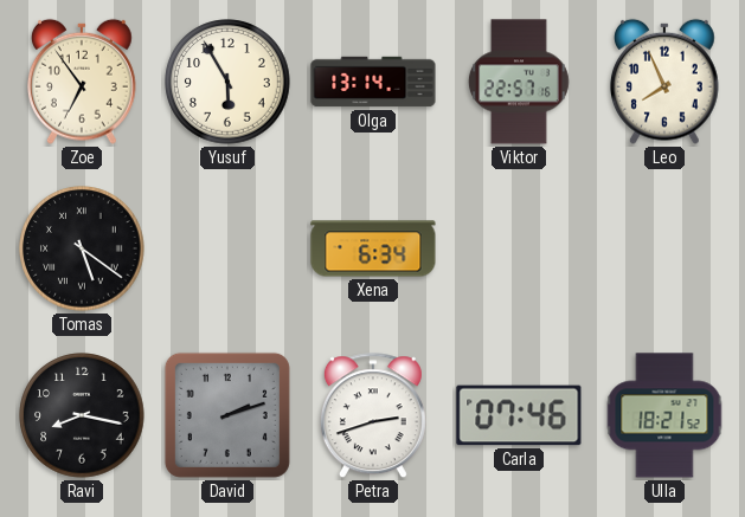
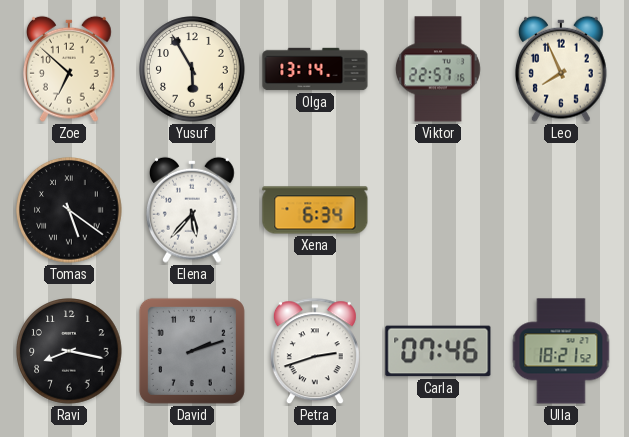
Zoe: 6:54 -> 6:52
Elena: none -> 5:37
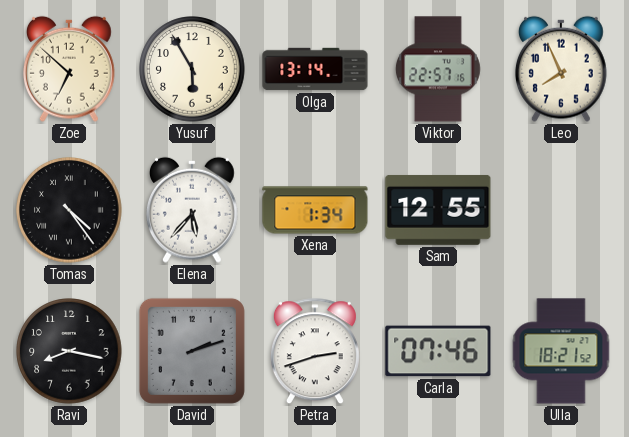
Tomas: 5:21 -> 4:24
Xena: 6:34 -> 1:34
Sam: none -> 12:55
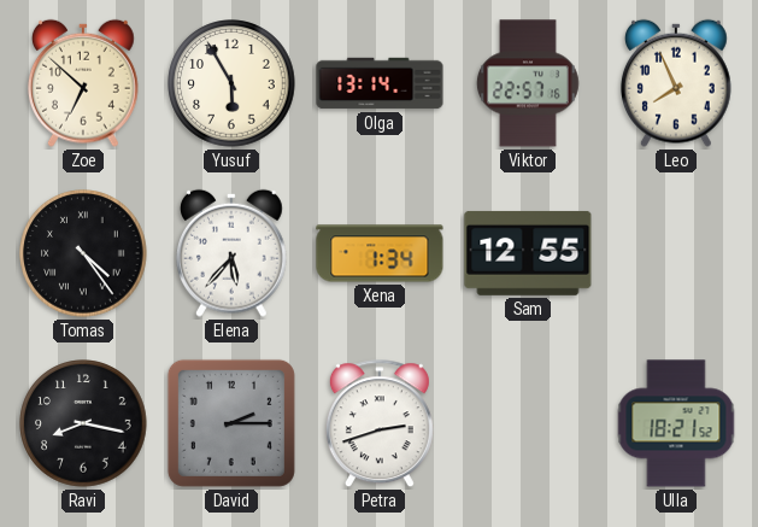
David: 2:12 -> 2:15
Carla: 07:46 -> none
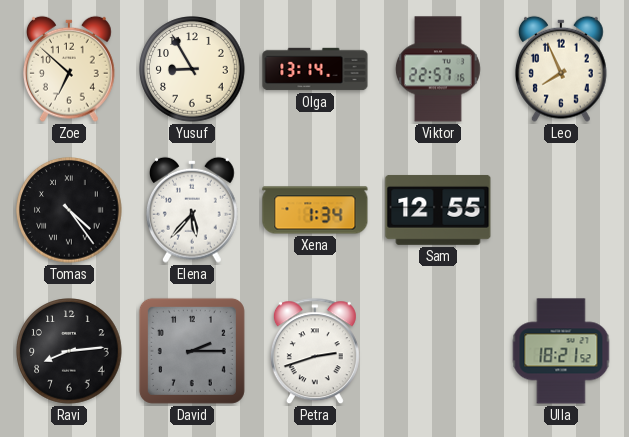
Yusuf: 5:55 -> 8:55
Ravi: 8:17 -> 8:14
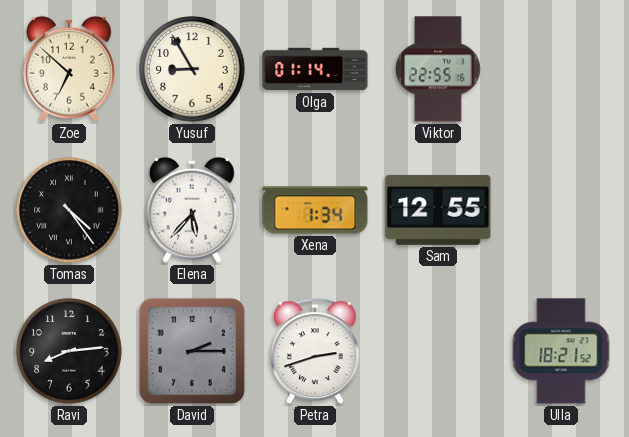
Olga: 13:14 -> 01:14
Viktor: 22:57 -> 22:55
Leo: 7:56 -> none
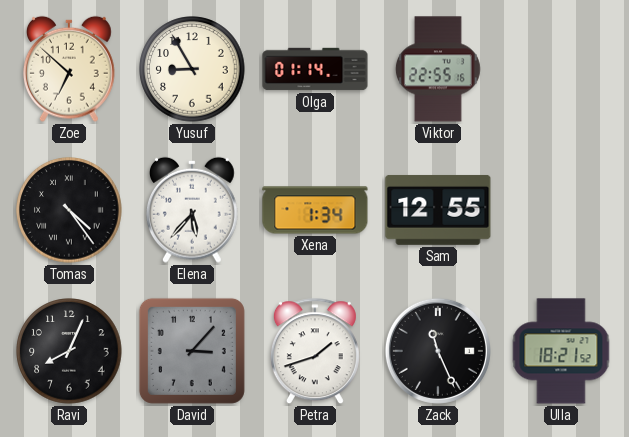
Ravi: 8:14 -> 8:04
David: 2:15 -> 3:07
Petra: 2:42 -> 1:42
Zack: none -> 11:26
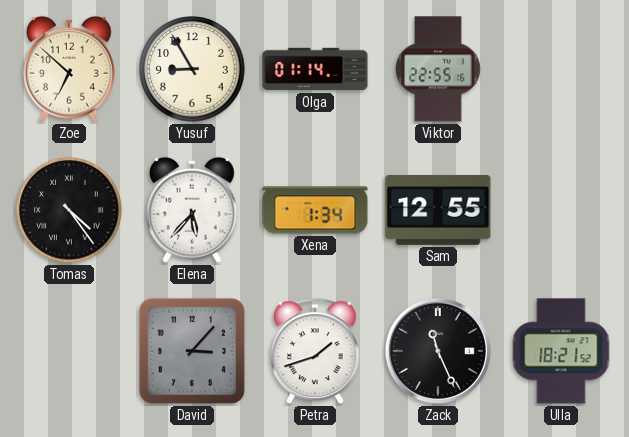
Ravi: 8:04 -> none
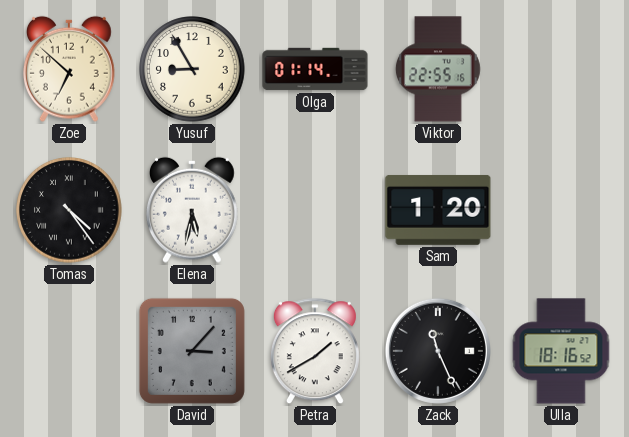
Elena: 5:37 -> 5:32
Xena: 1:34 -> none
Sam: 12:55 -> 1:20
Petra: 1:42 -> 1:40
Ulla: 18:21 -> 18:16
